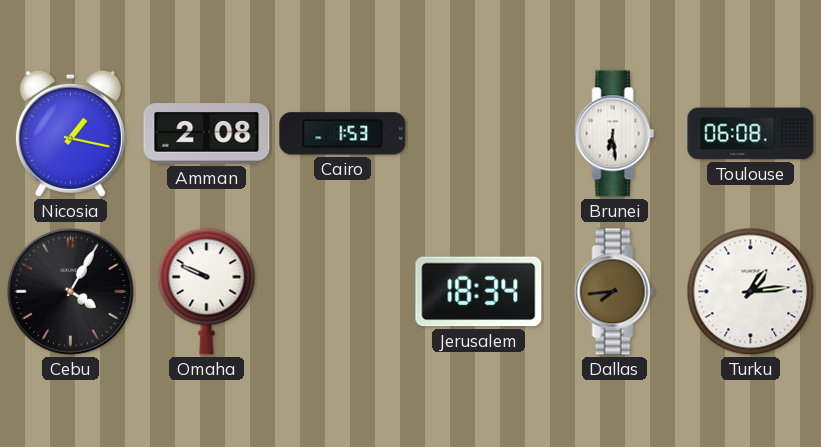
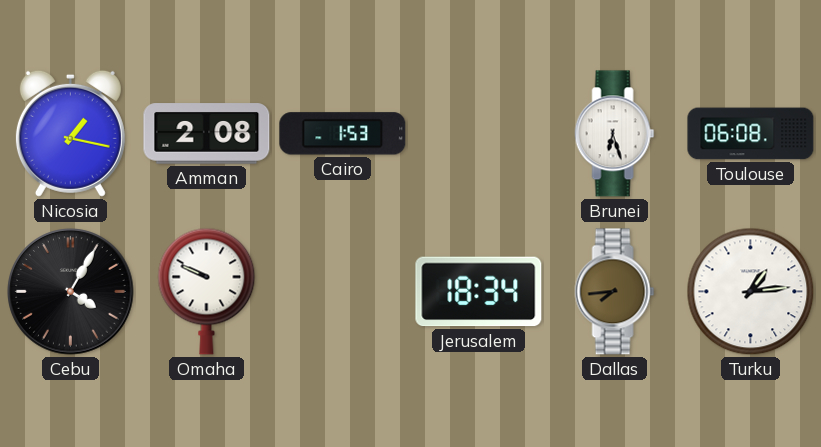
Brunei: 6:29 -> 6:27
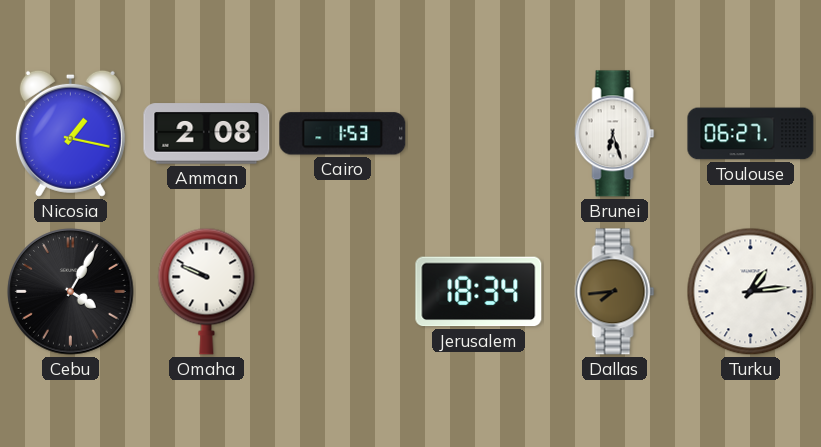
Toulouse: 06:08 -> 06:27
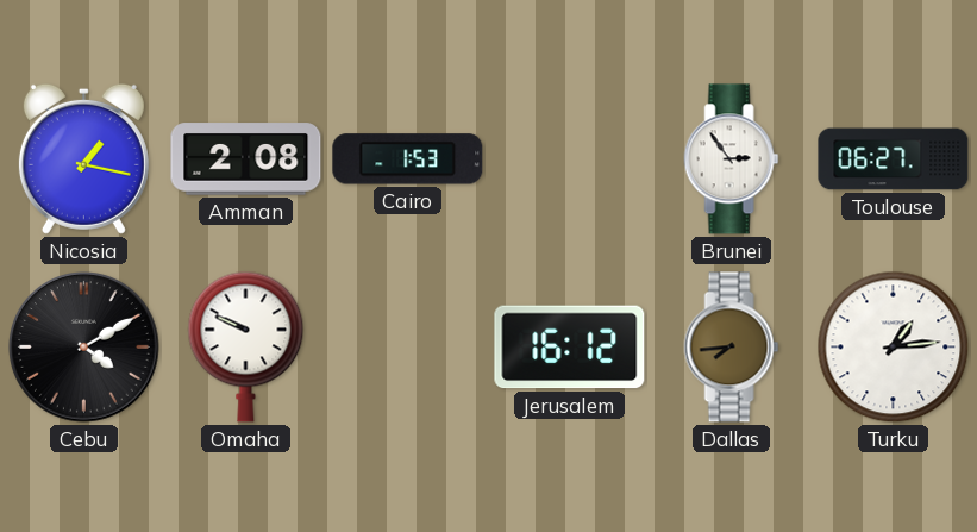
Brunei: 6:27 -> 2:54
Cebu: 4:05 -> 4:10
Jerusalem: 18:34 -> 16:12
